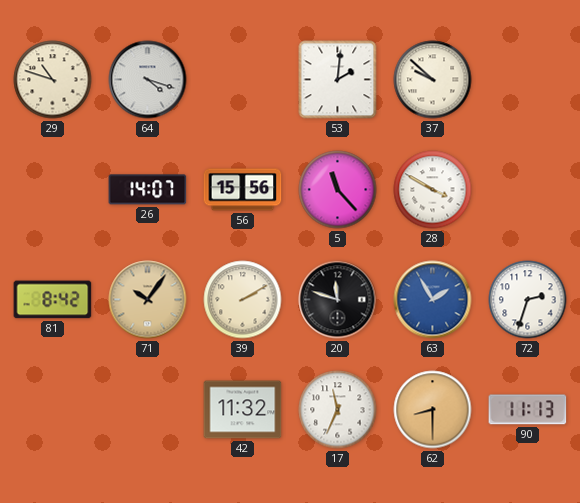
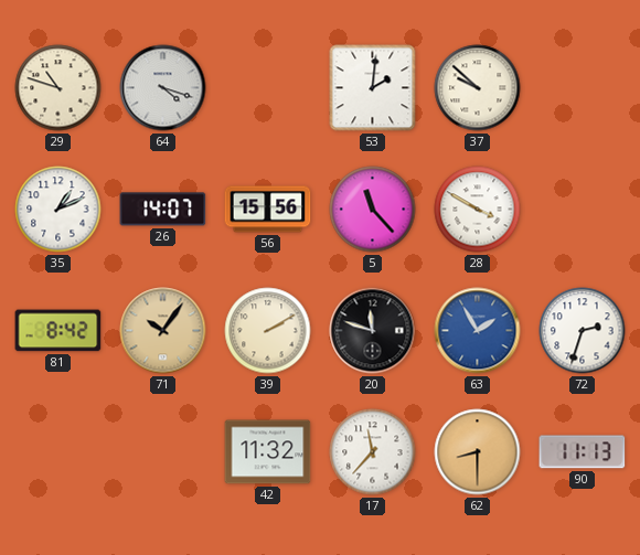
35: none -> 1:11
17: 11:34 -> 11:37
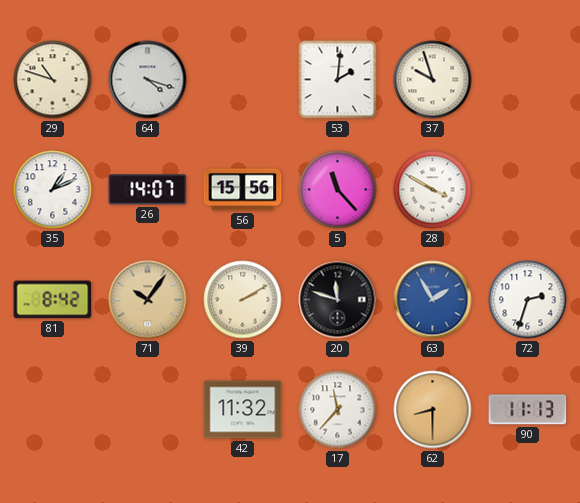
37: 9:52 -> 9:57
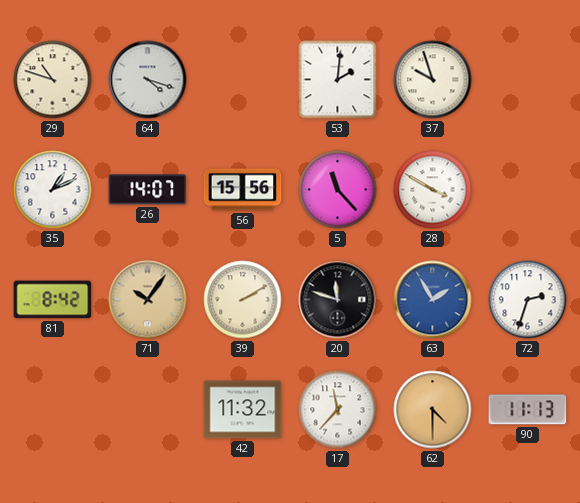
62: 8:30 -> 4:30
